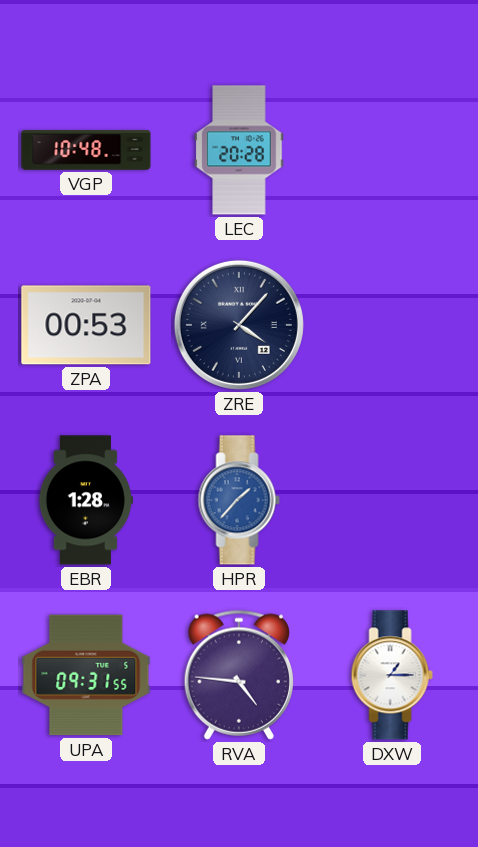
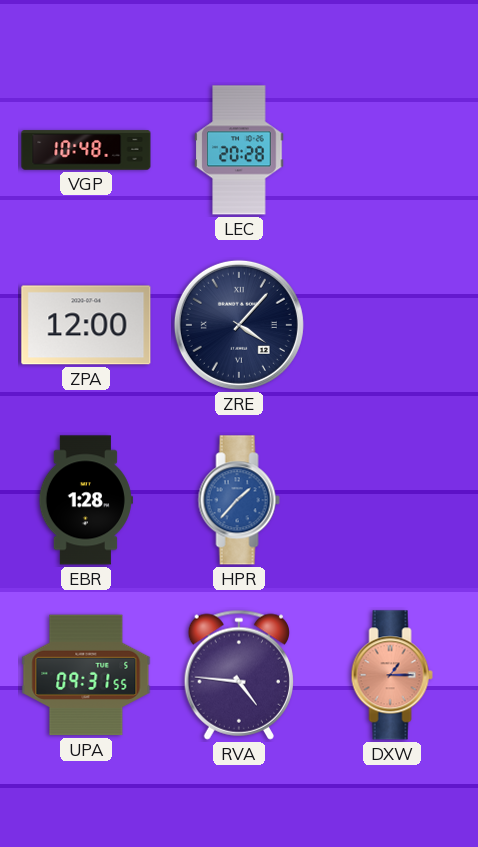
ZPA: 00:53 -> 12:00
DXW dial: white -> salmon
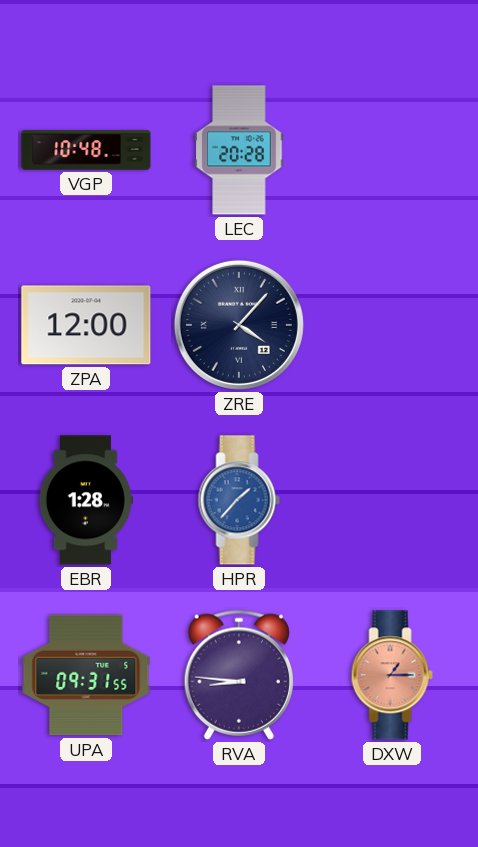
RVA: 4:46 -> 8:46
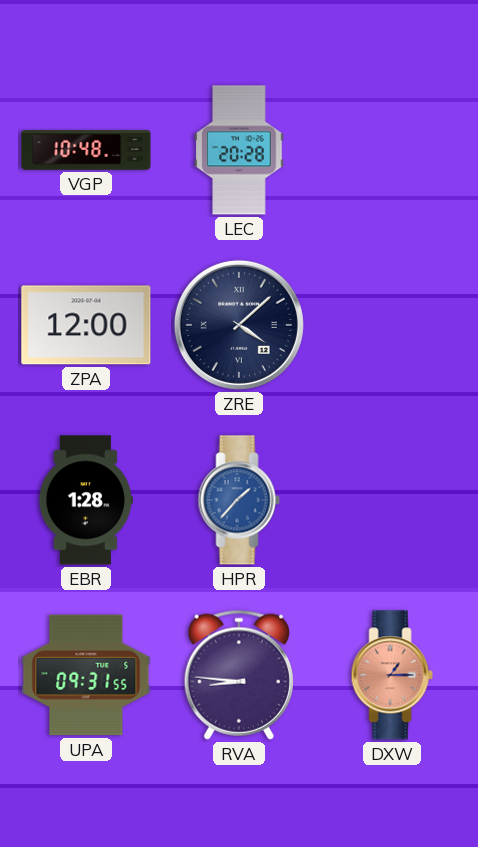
ZRE: 4:07 -> 4:08
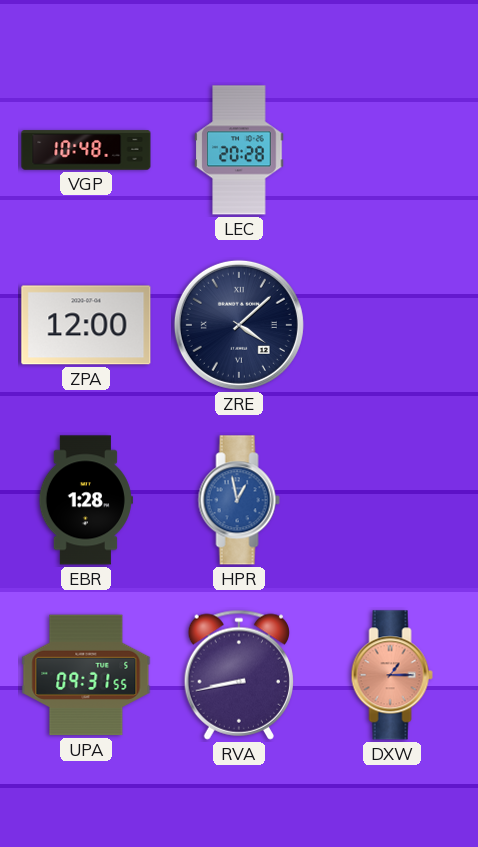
HPR: 1:37 -> 12:58
RVA: 8:46 -> 8:43
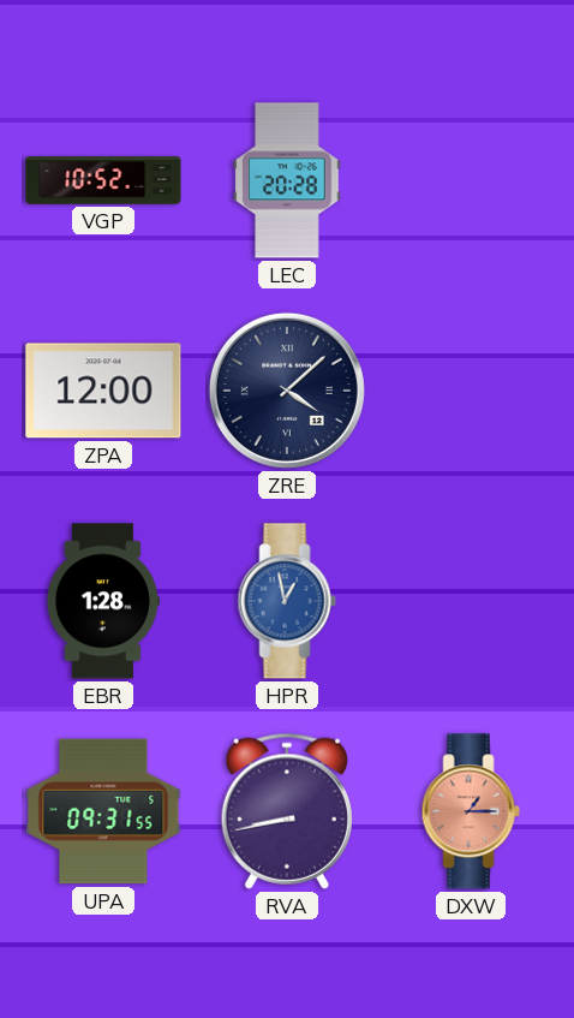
VGP: 10:48 -> 10:52
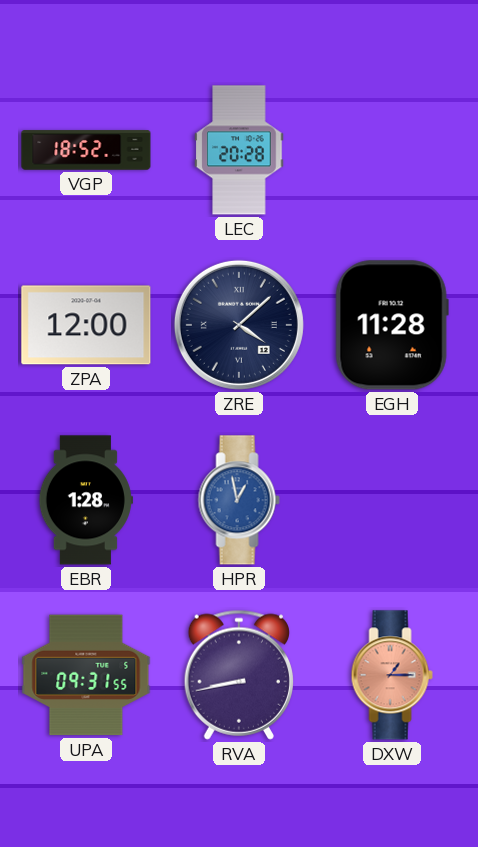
VGP: 10:52 -> 18:52
EGH: none -> 11:28
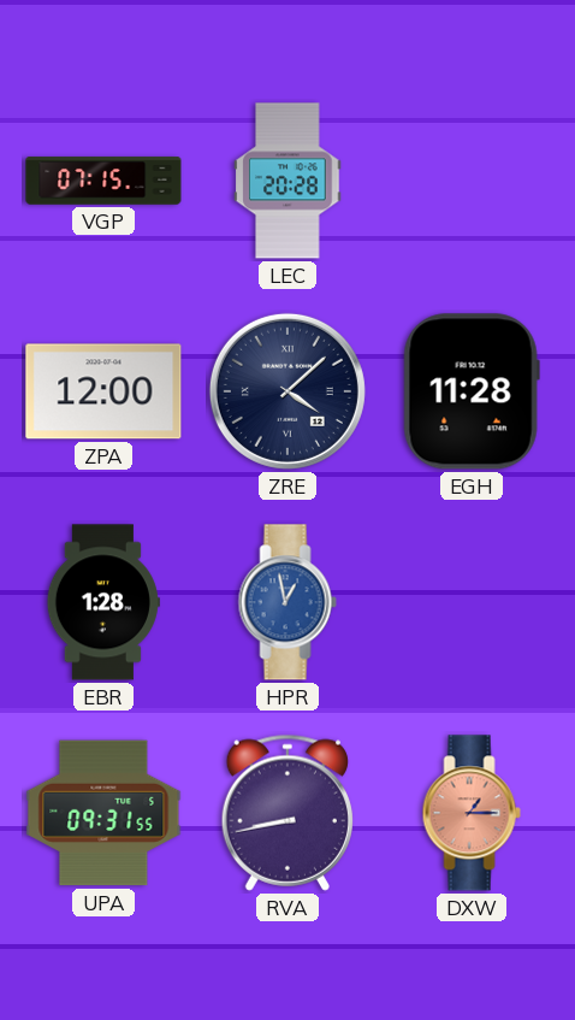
VGP: 18:52 -> 07:15
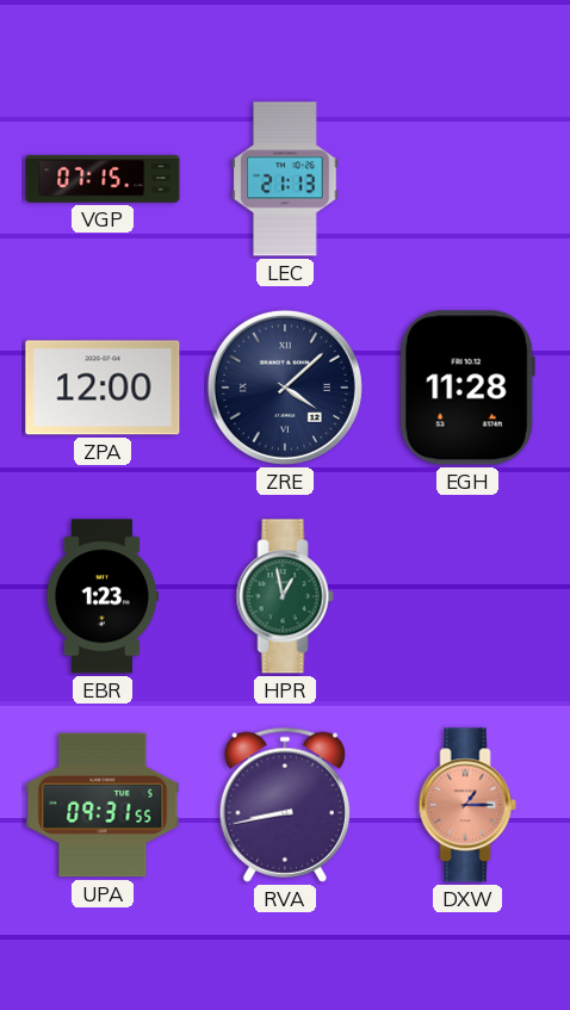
LEC: 20:28 -> 21:13
EBR: 1:28 -> 1:23
HPR dial: blue -> green
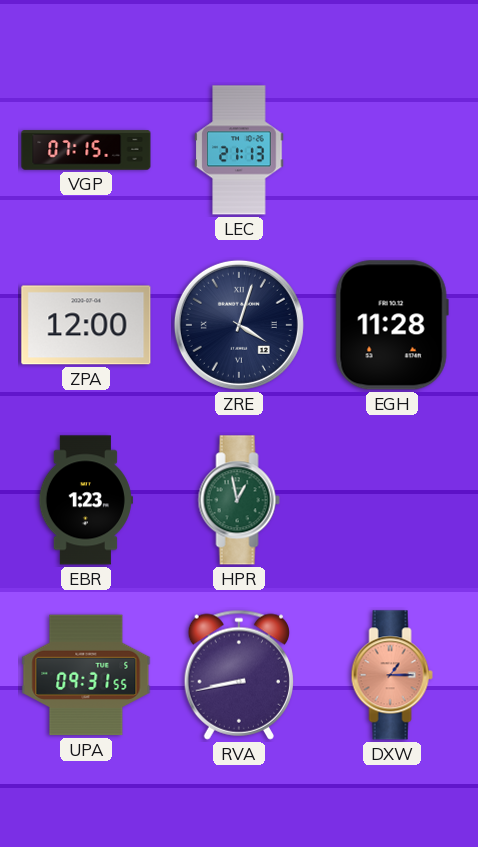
ZRE: 4:08 -> 4:03
